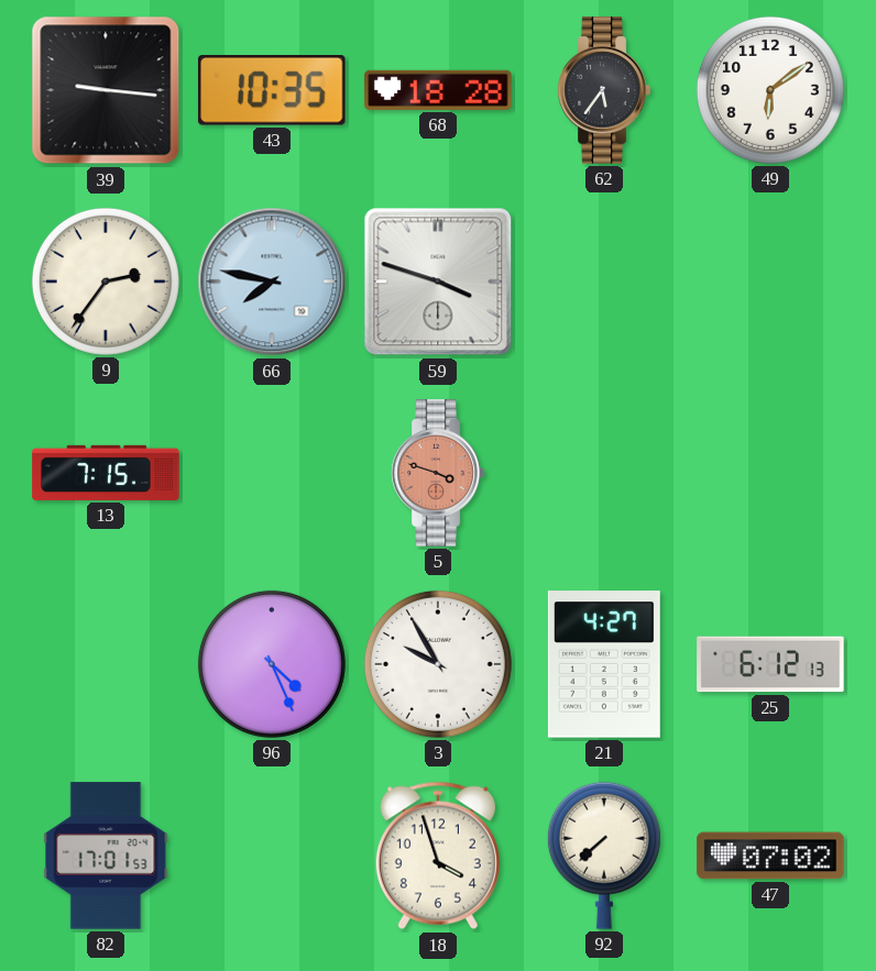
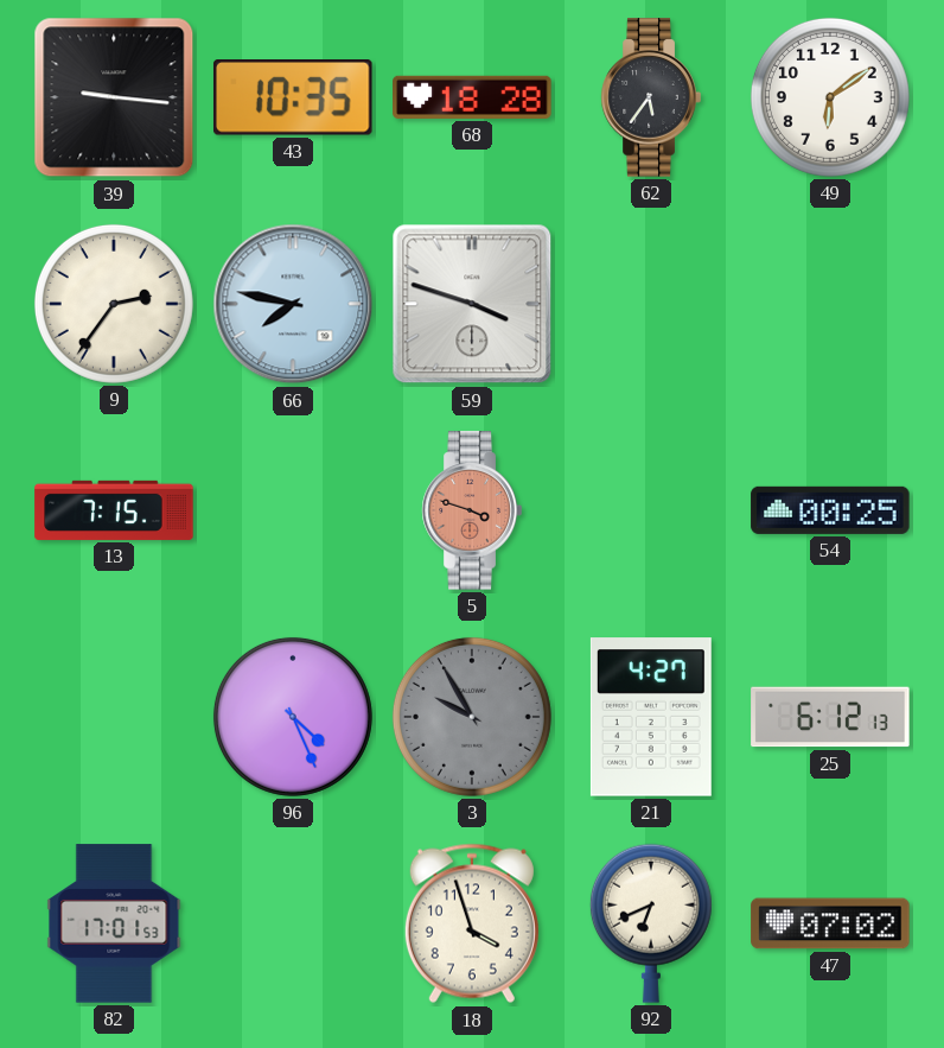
54: none -> 00:25
3 dial: white -> grey
92: 7:38 -> 6:41
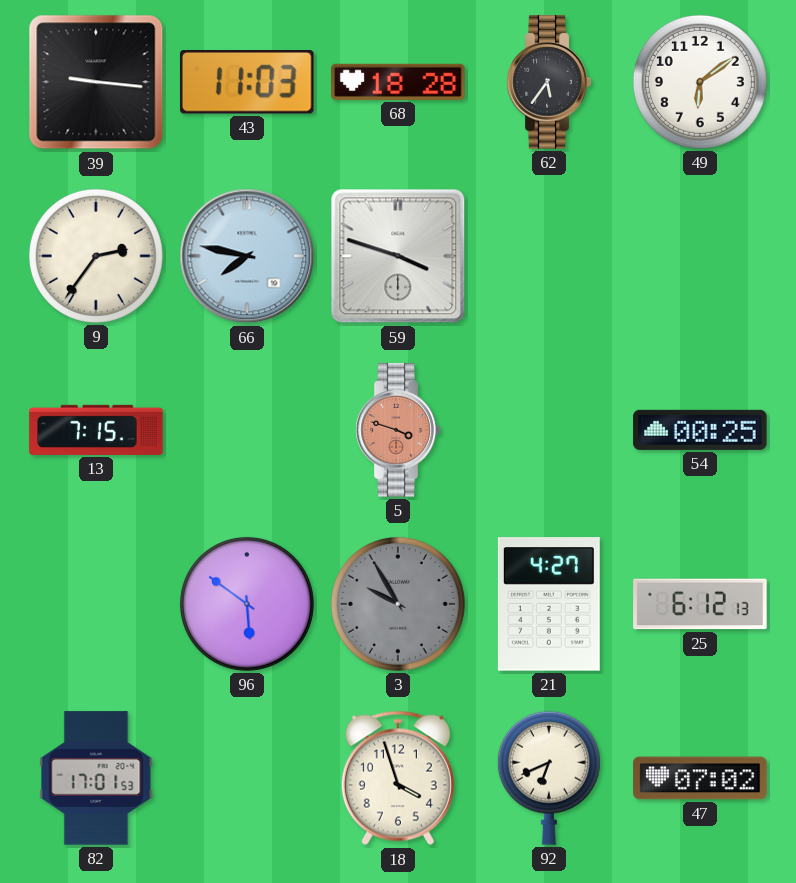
43: 10:35 -> 11:03
96: 4:26 -> 5:51
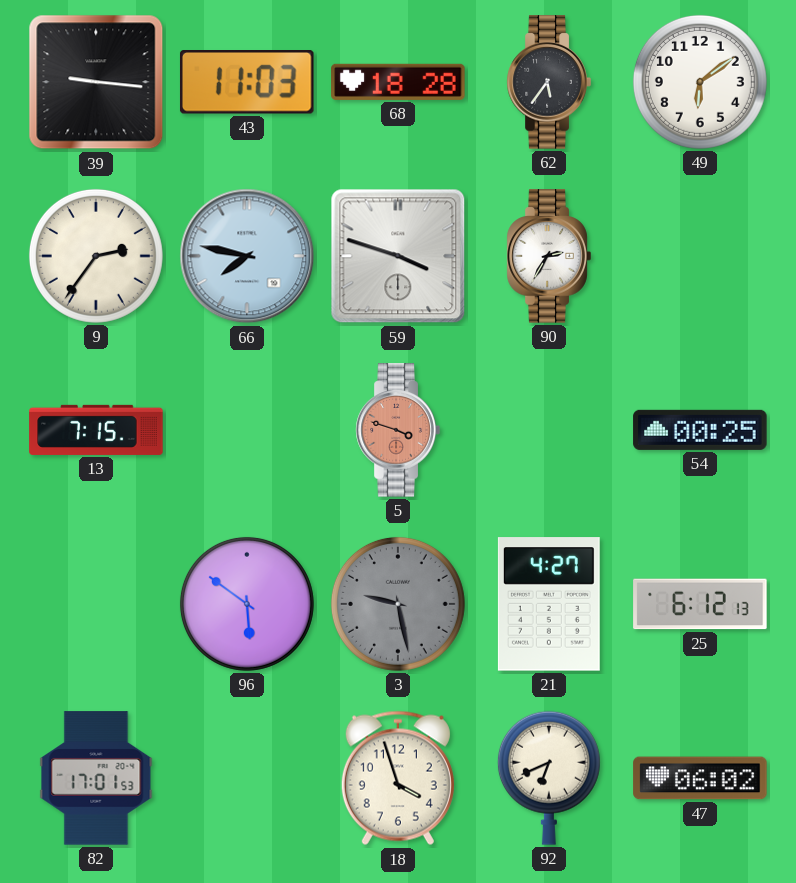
90: none -> 2:35
3: 9:55 -> 9:28
47: 07:02 -> 06:02
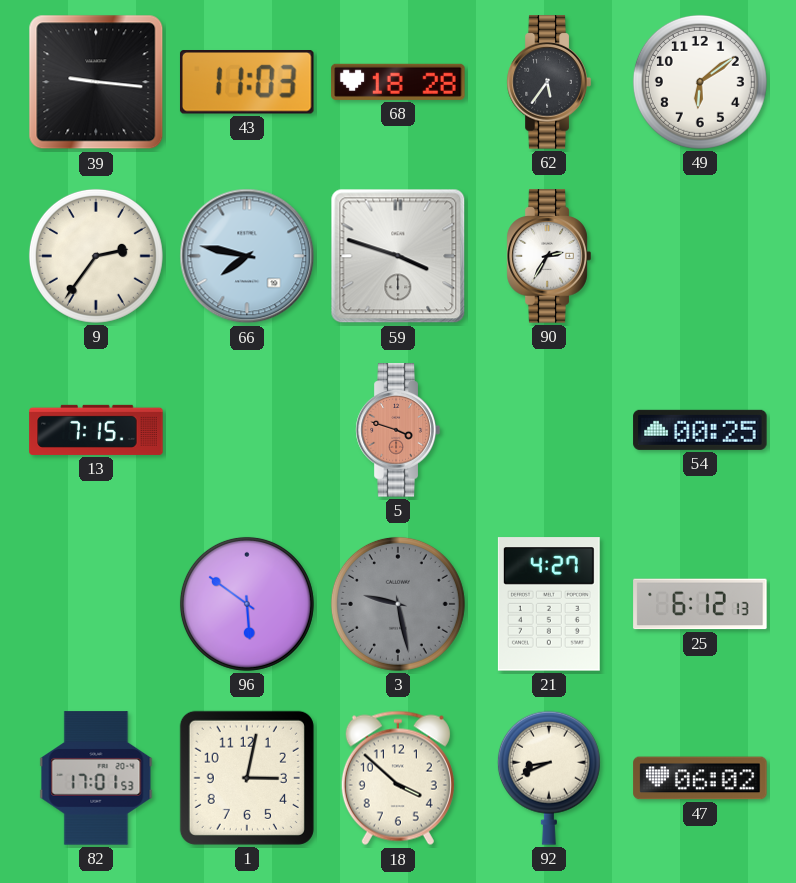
1: none -> 3:02
18: 3:57 -> 3:52
92: 6:41 -> 8:41
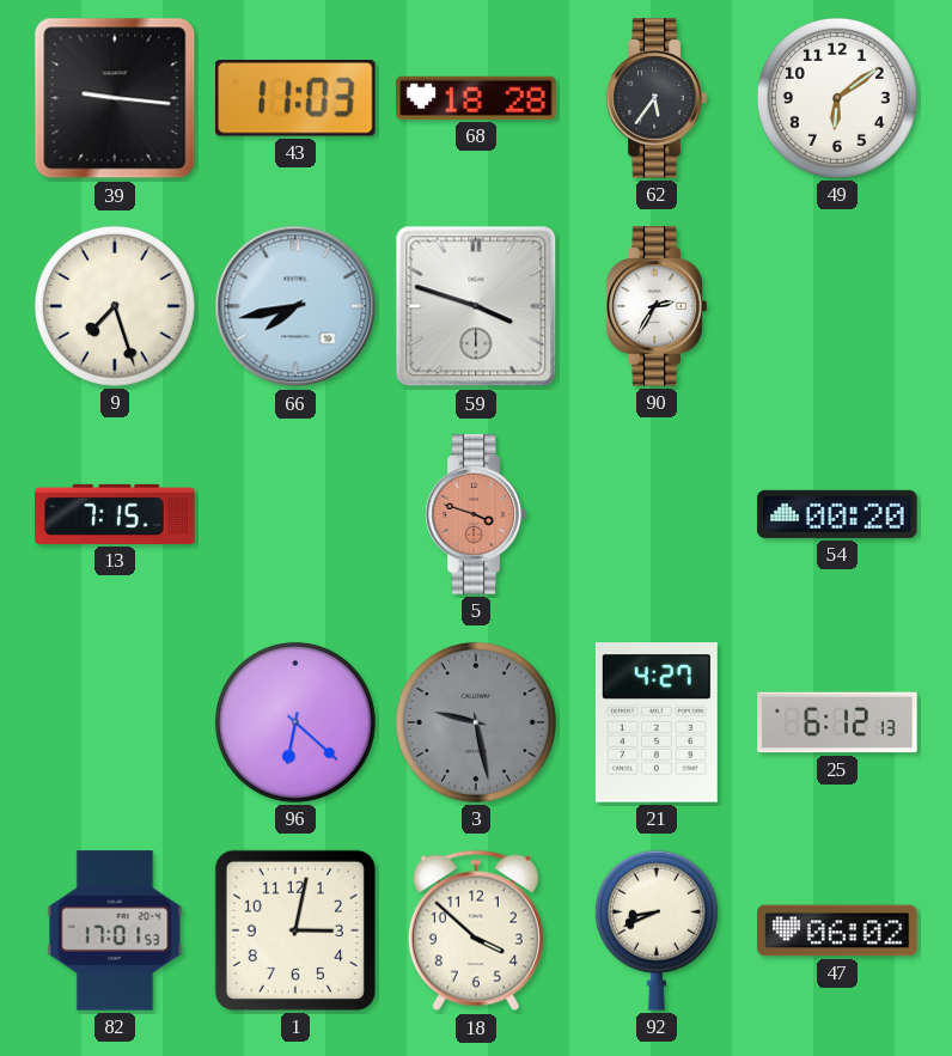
9: 2:36 -> 7:27
66: 7:47 -> 7:43
54: 00:25 -> 00:20
96: 5:51 -> 6:22
